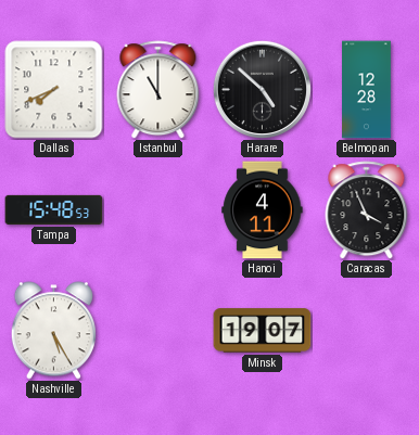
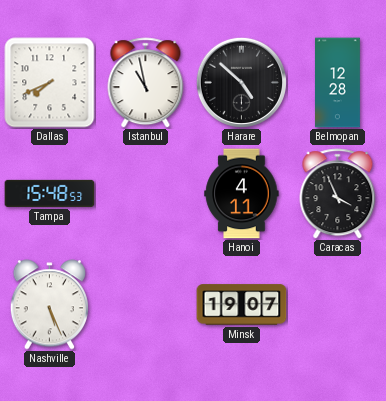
Istanbul: 11:00 -> 10:58
Nashville: 5:25 -> 5:26
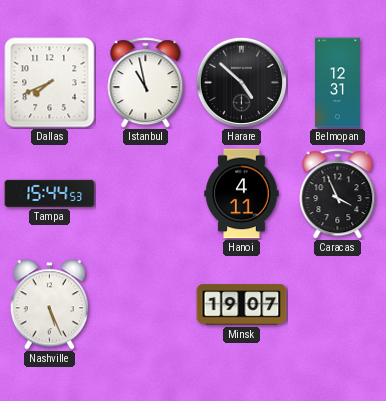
Belmopan: 12:28 -> 12:31
Tampa: 15:48 -> 15:44
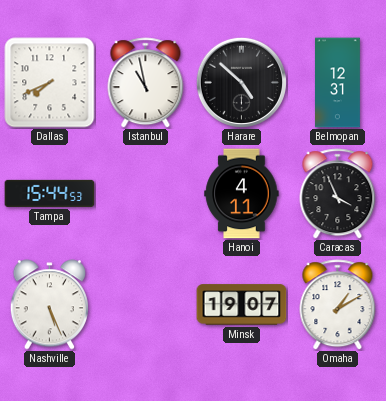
Omaha: none -> 1:10
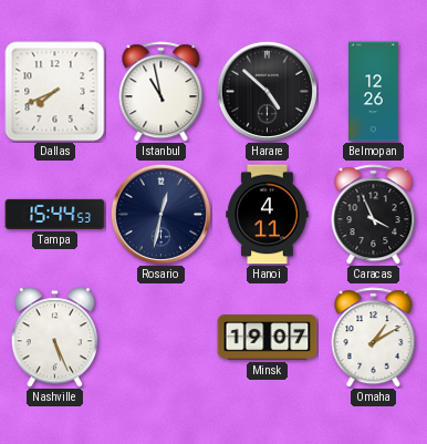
Belmopan: 12:31 -> 12:26
Rosario: none -> 12:32
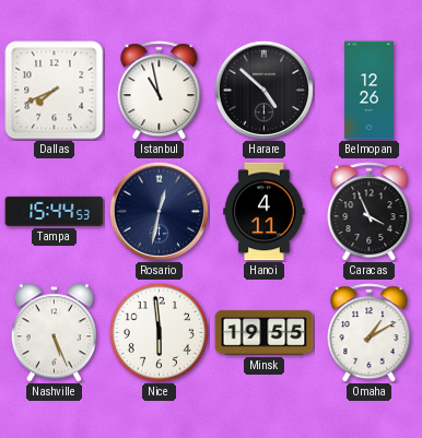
Nice: none -> 5:59
Minsk: 19:07 -> 19:55
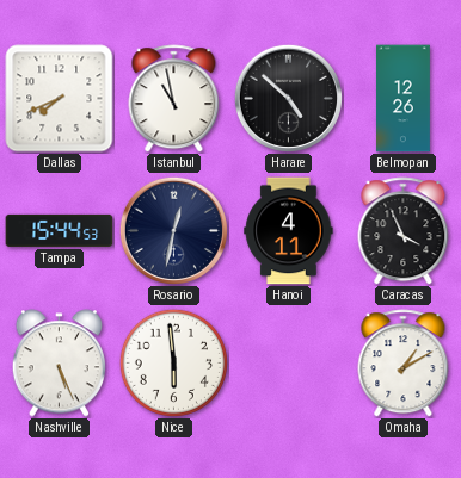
Minsk: 19:55 -> none
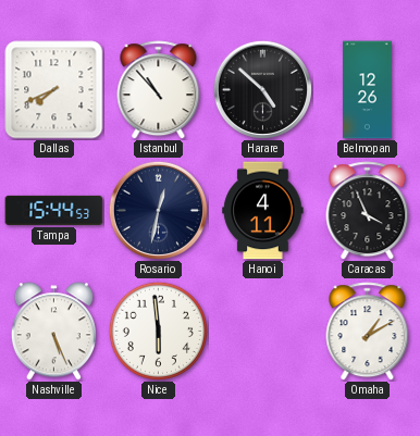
Istanbul: 10:58 -> 10:53
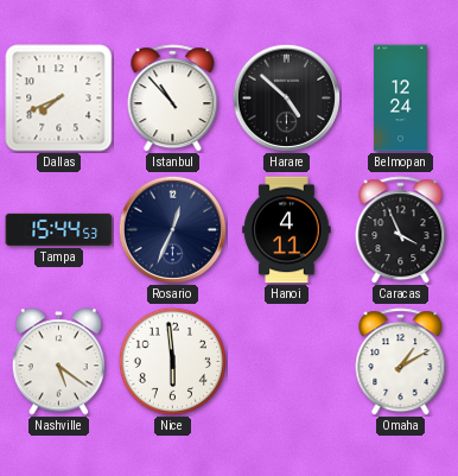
Belmopan: 12:26 -> 12:24
Rosario: 12:32 -> 12:34
Nashville: 5:26 -> 5:21
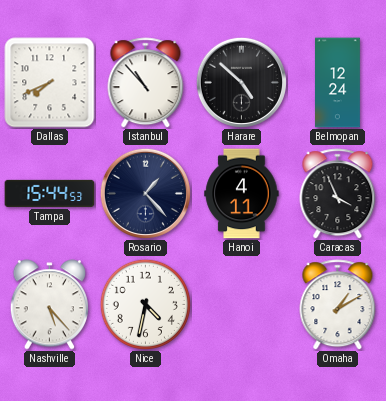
Rosario: 12:34 -> 1:23
Nashville: 5:21 -> 5:23
Nice: 5:59 -> 4:32
